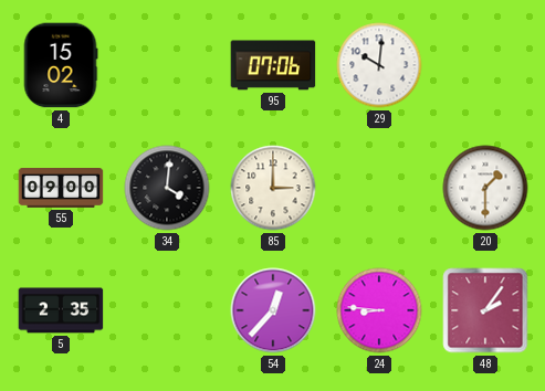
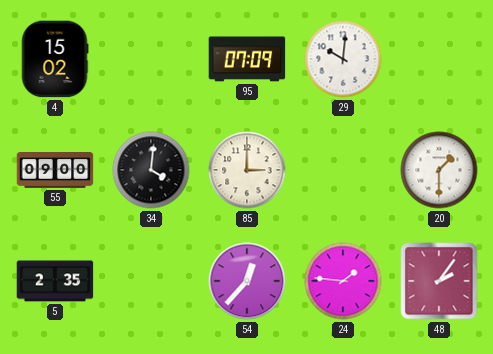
95: 07:06 -> 07:09
24: 8:46 -> 1:46
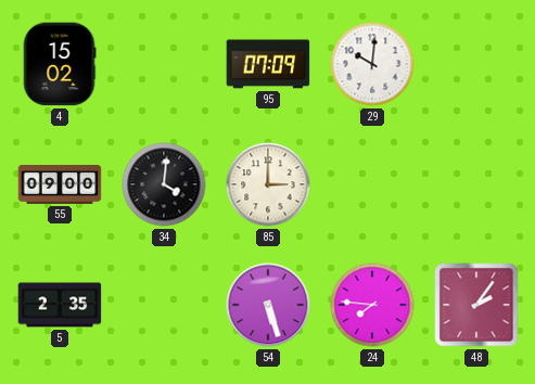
20: 1:30 -> none
54: 12:37 -> 5:27
24: 1:46 -> 7:46
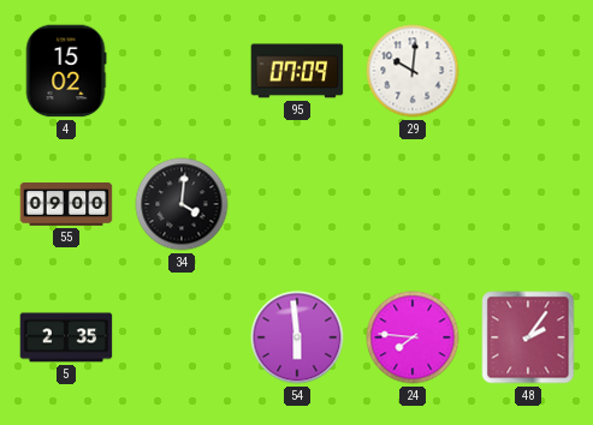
85: 3:00 -> none
54: 5:27 -> 5:59
